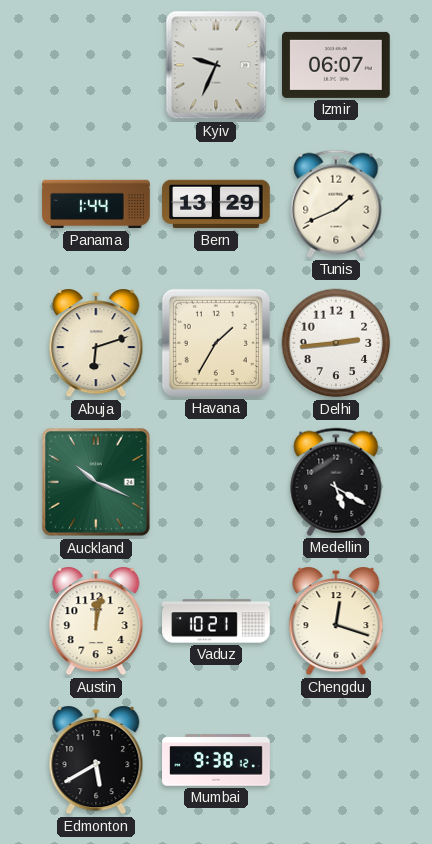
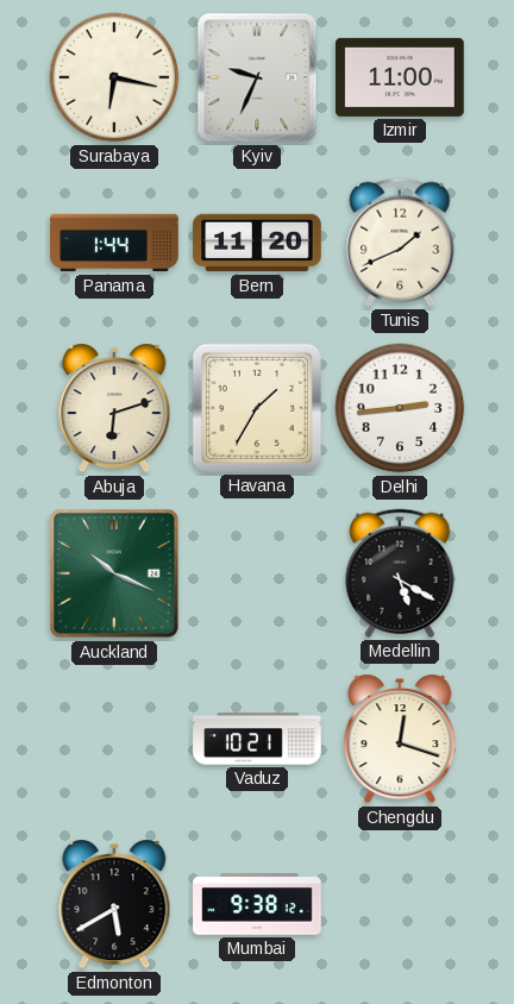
Surabaya: none -> 6:17
Izmir: 06:07 -> 11:00
Bern: 13:29 -> 11:20
Austin: 12:02 -> none
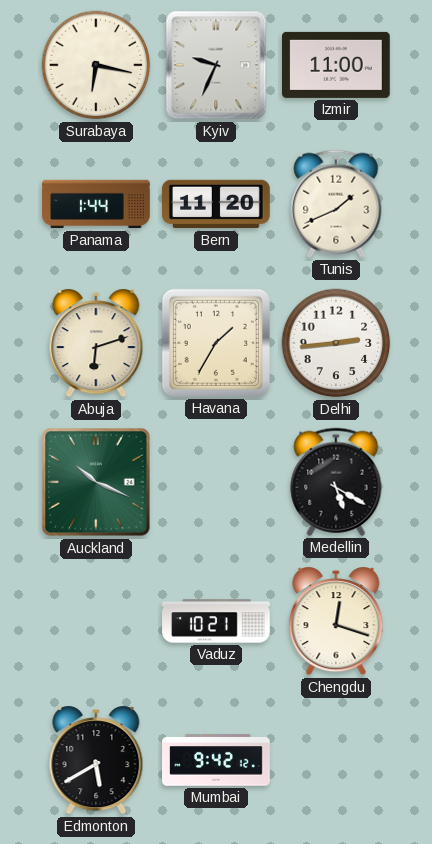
Mumbai: 9:38 -> 9:42
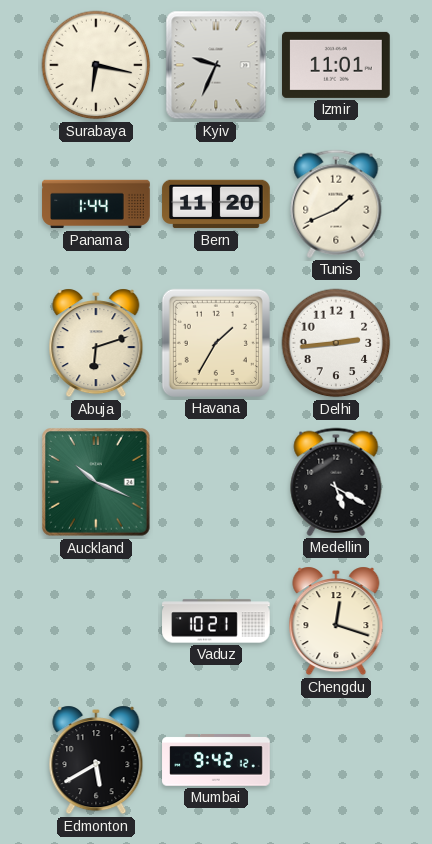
Izmir: 11:00 -> 11:01
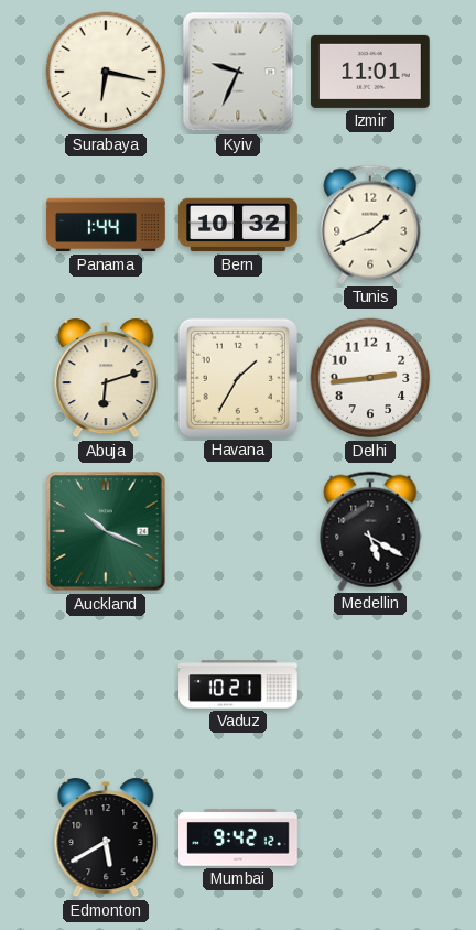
Bern: 11:20 -> 10:32
Chengdu: 12:18 -> none
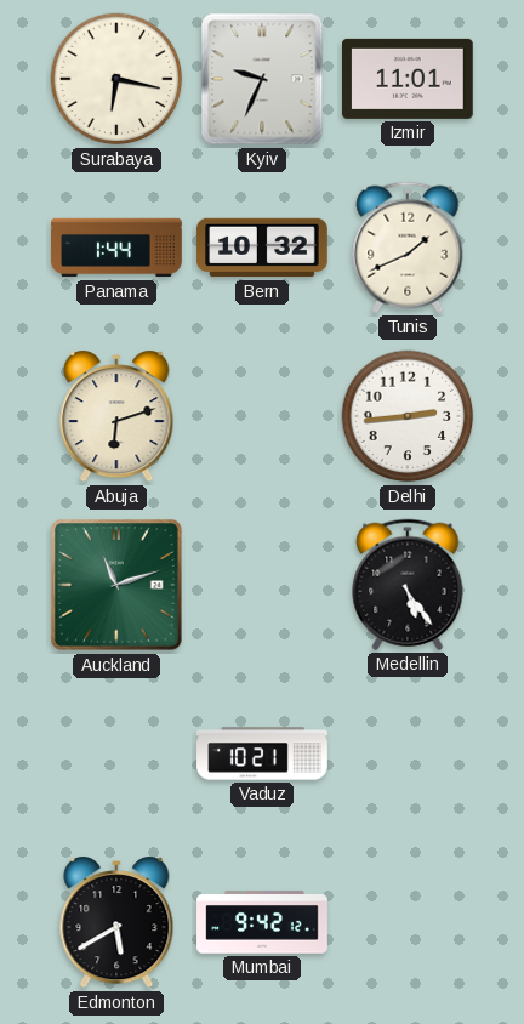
Havana: 1:35 -> none
Auckland: 10:19 -> 11:12
Medellin: 5:20 -> 5:24
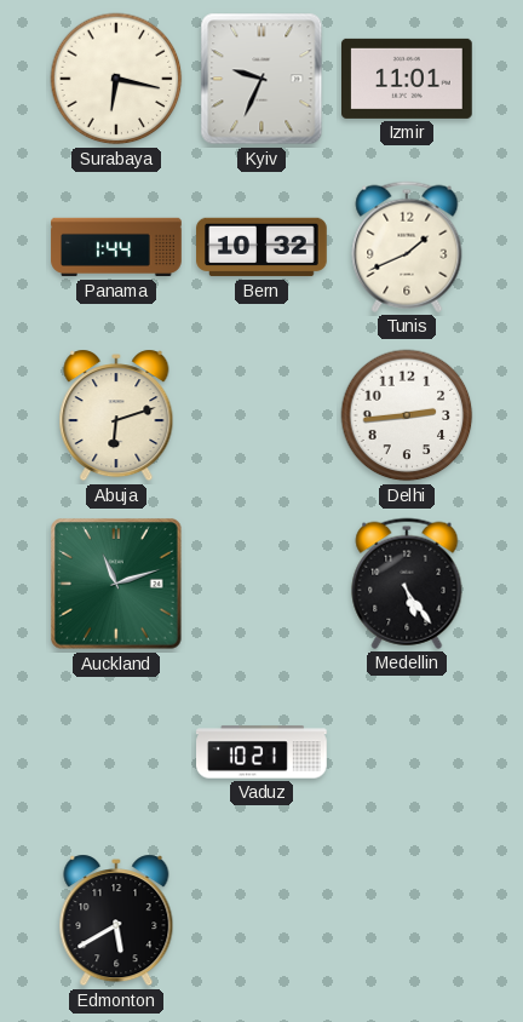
Mumbai: 9:42 -> none
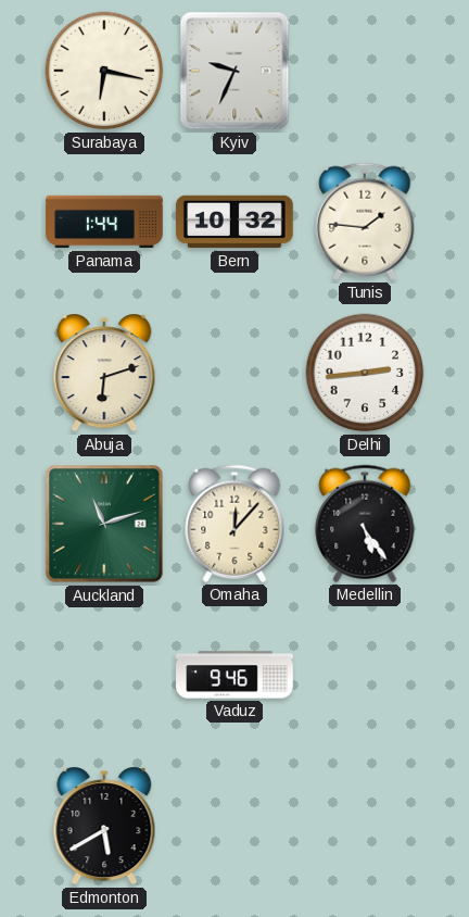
Izmir: 11:01 -> none
Tunis: 1:41 -> 1:46
Omaha: none -> 12:07
Vaduz: 10:21 -> 9:46
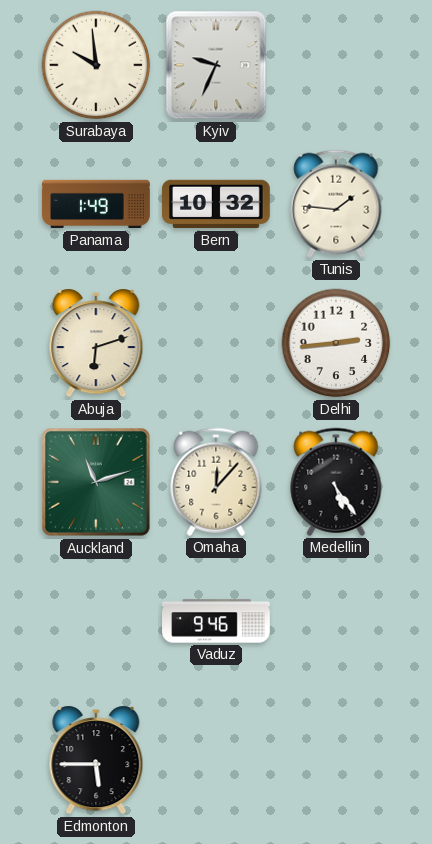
Surabaya: 6:17 -> 9:59
Panama: 1:44 -> 1:49
Edmonton: 5:40 -> 5:45
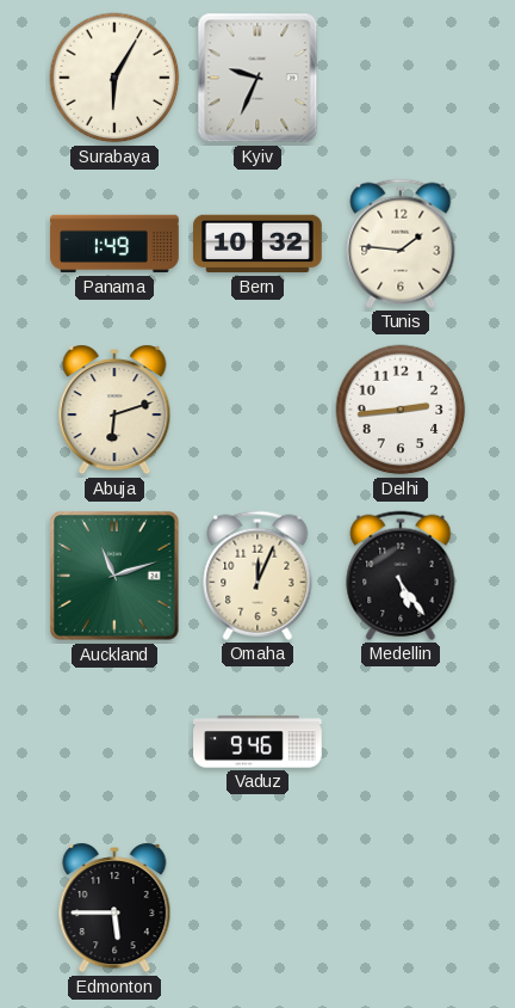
Surabaya: 9:59 -> 6:05
Omaha: 12:07 -> 12:04
